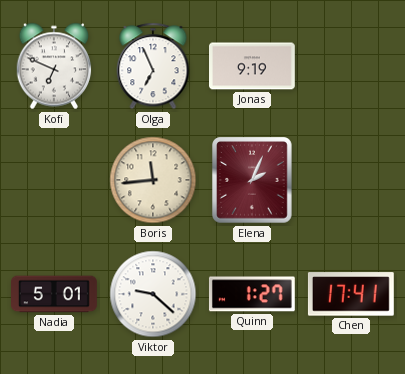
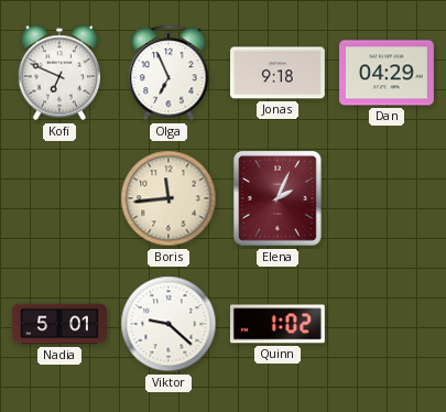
Jonas: 9:19 -> 9:18
Dan: none -> 04:29
Quinn: 1:27 -> 1:02
Chen: 17:41 -> none
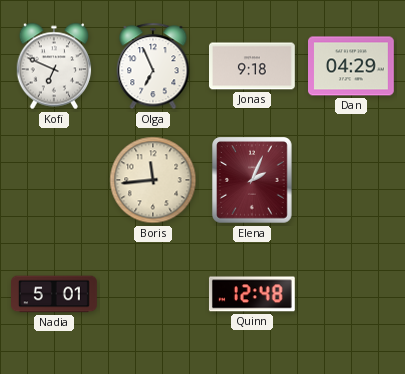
Viktor: 9:22 -> none
Quinn: 1:02 -> 12:48
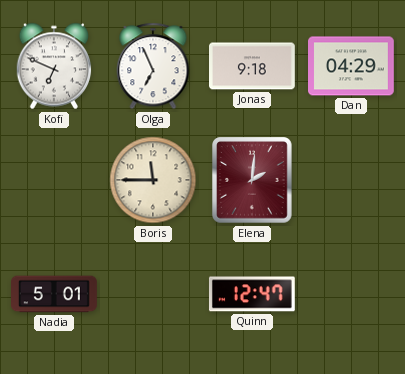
Boris: 11:44 -> 11:45
Elena: 2:04 -> 2:01
Quinn: 12:48 -> 12:47
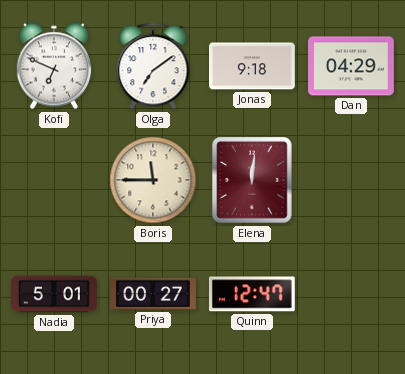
Olga: 6:56 -> 7:09
Elena: 2:01 -> 12:01
Priya: none -> 00:27
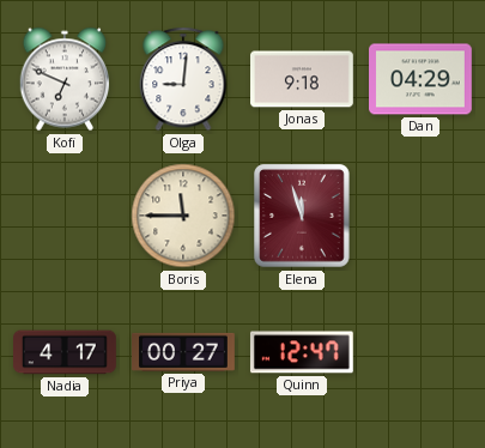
Olga: 7:09 -> 9:01
Elena: 12:01 -> 11:57
Nadia: 5:01 -> 4:17
